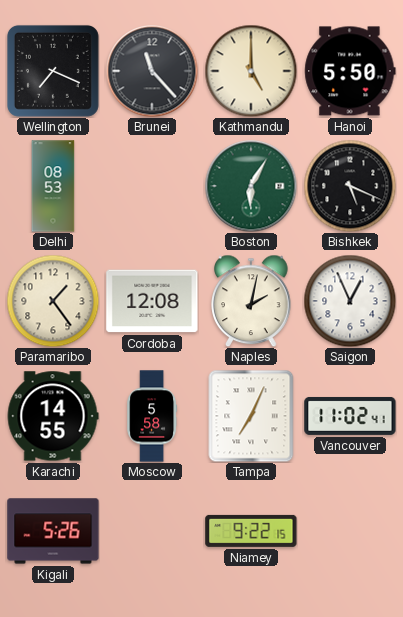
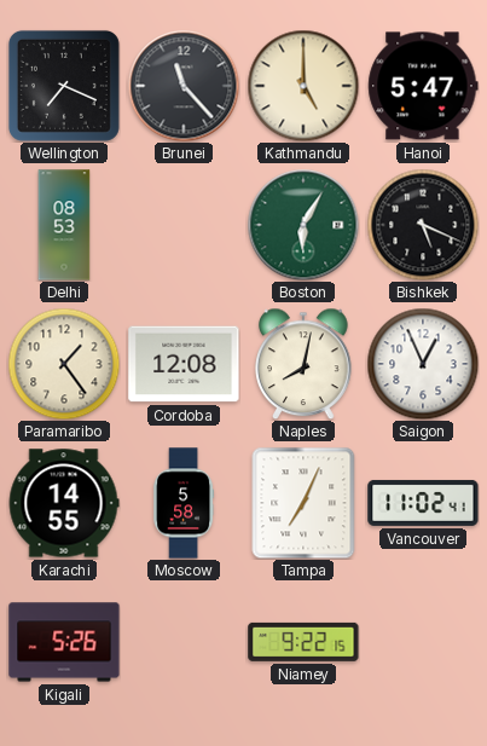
Hanoi: 5:50 -> 5:47
Naples: 2:02 -> 8:02
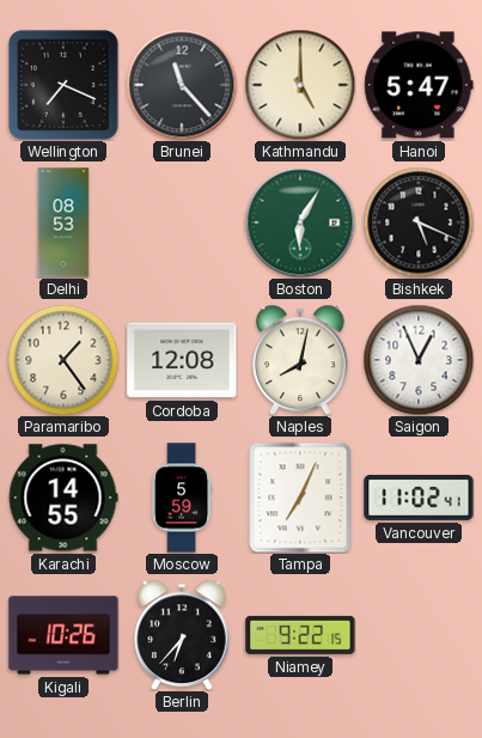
Moscow: 5:58 -> 5:59
Kigali: 5:26 -> 10:26
Berlin: none -> 6:37
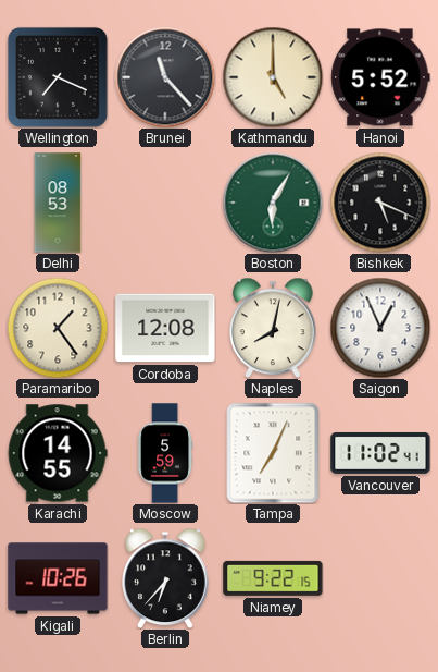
Hanoi: 5:47 -> 5:52
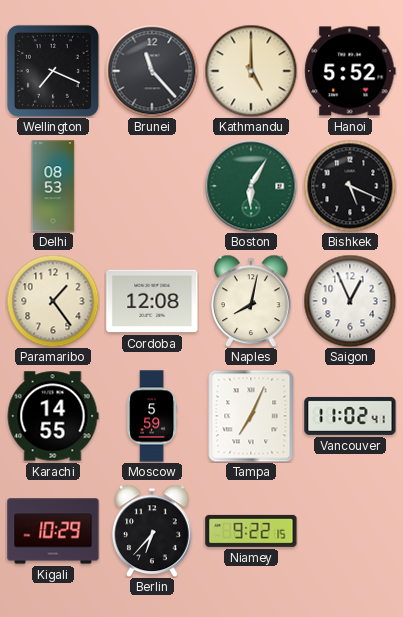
Kigali: 10:26 -> 10:29
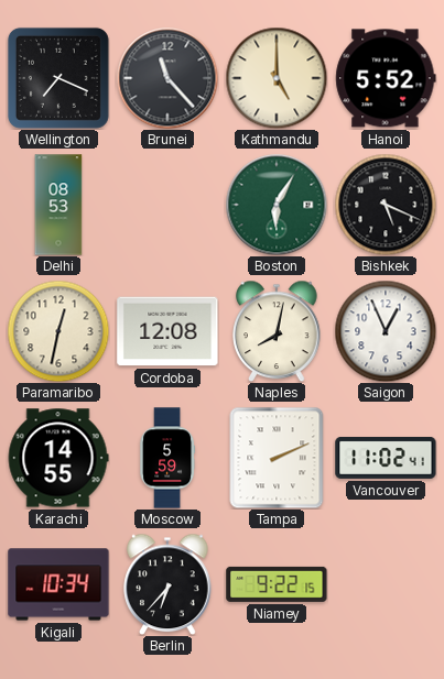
Paramaribo: 1:24 -> 12:32
Tampa: 7:04 -> 2:11
Kigali: 10:29 -> 10:34
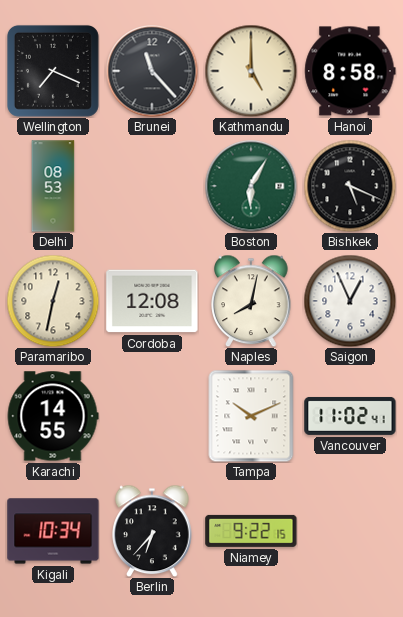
Hanoi: 5:52 -> 8:58
Moscow: 5:59 -> none
Tampa: 2:11 -> 10:11
